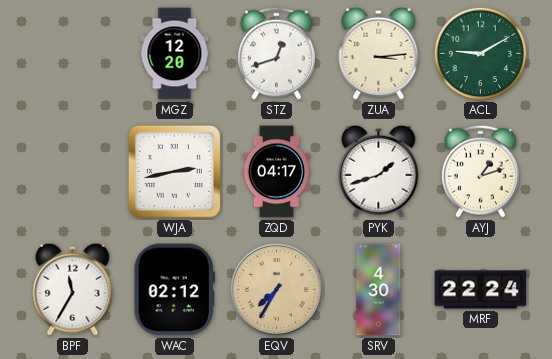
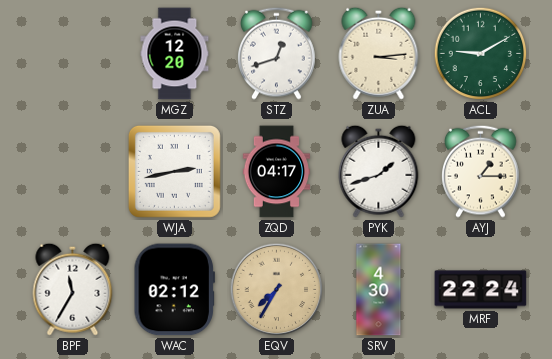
AYJ: 1:12 -> 1:15
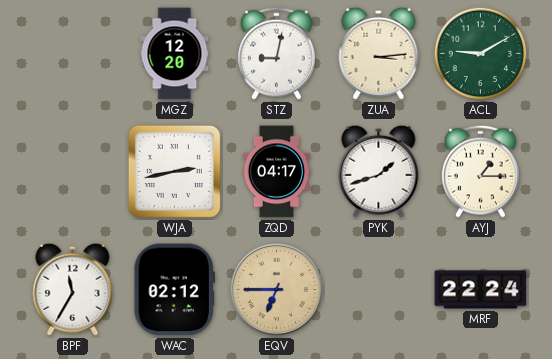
STZ: 12:42 -> 9:02
EQV: 7:35 -> 6:45
SRV: 4:30 -> none
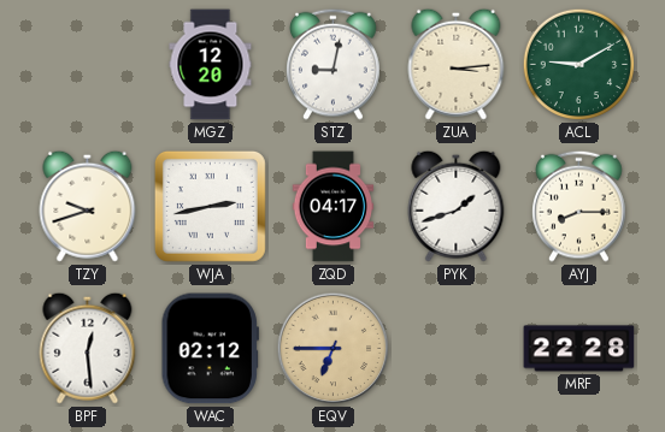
TZY: none -> 9:42
AYJ: 1:15 -> 8:15
BPF: 11:35 -> 12:29
MRF: 22:24 -> 22:28
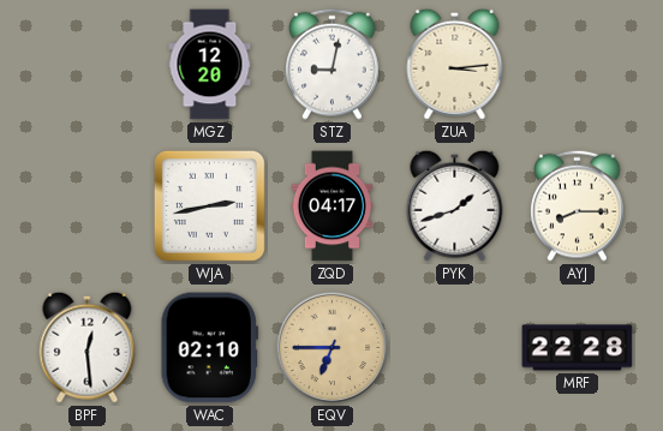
ACL: 9:10 -> none
TZY: 9:42 -> none
WAC: 02:12 -> 02:10
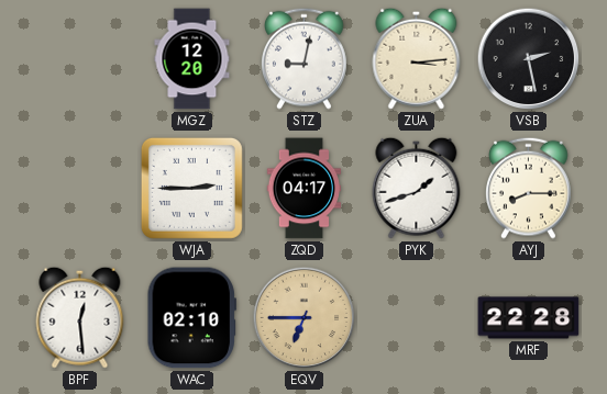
VSB: none -> 2:28
WJA: 2:43 -> 2:45
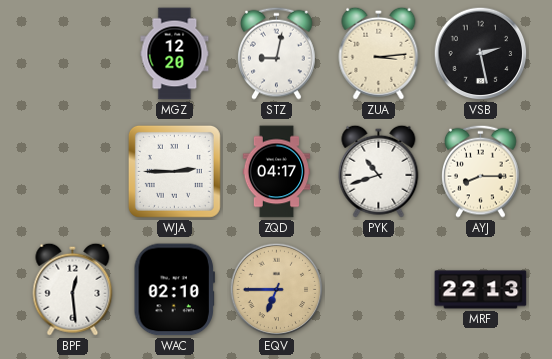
PYK: 1:42 -> 10:42
MRF: 22:28 -> 22:13
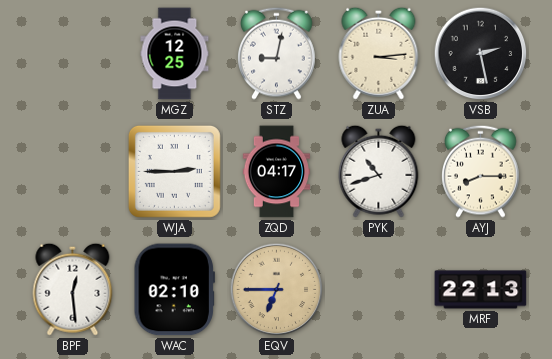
MGZ: 12:20 -> 12:25
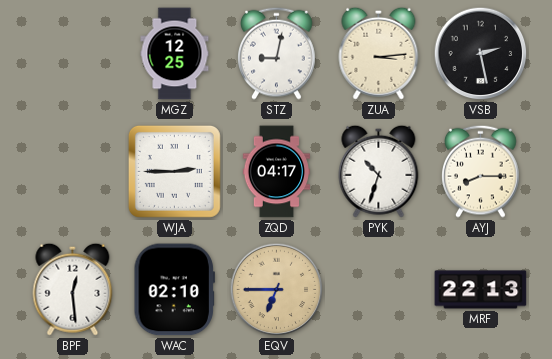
PYK: 10:42 -> 10:33
